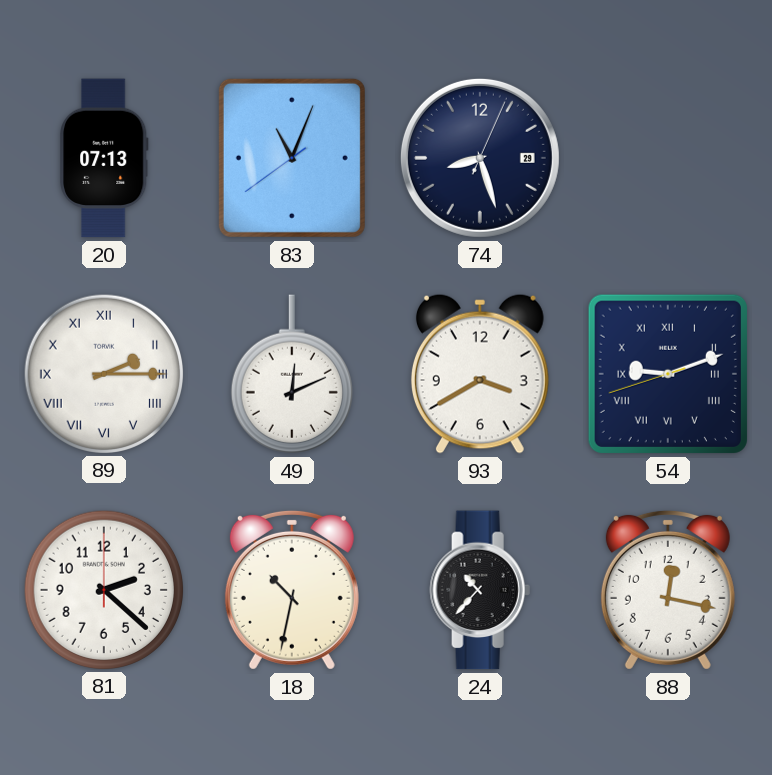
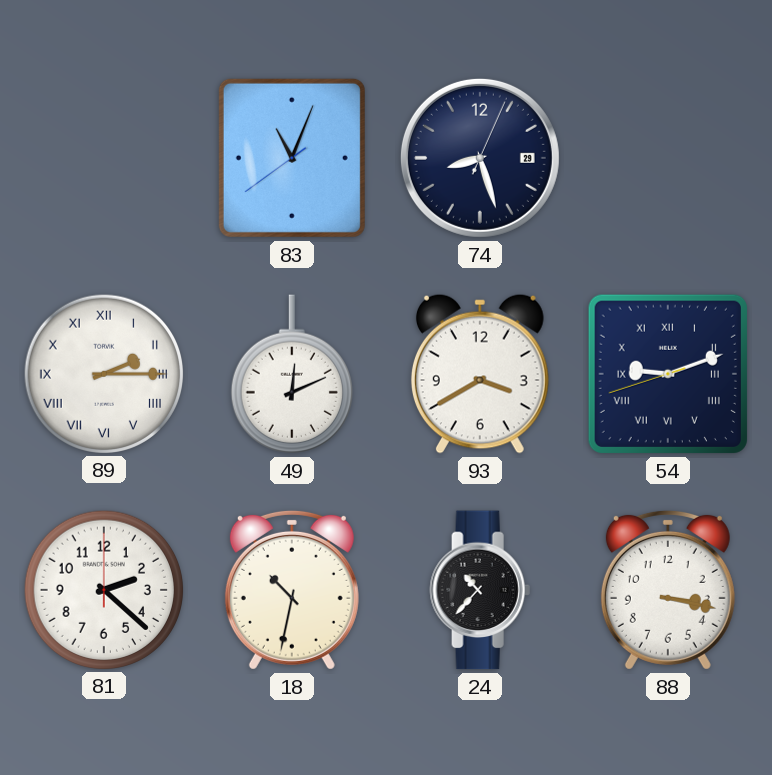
20: 07:13 -> none
88: 12:17 -> 3:17
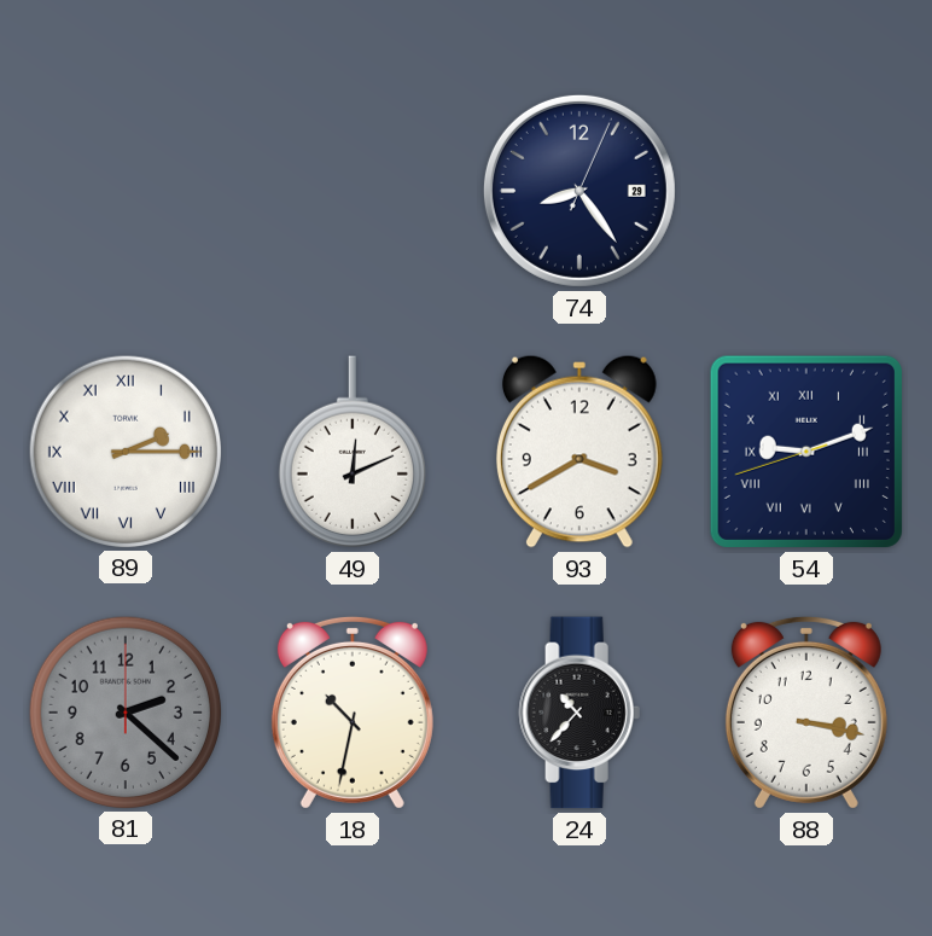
83: 11:03 -> none
74: 8:27 -> 8:24
81 dial: white -> grey
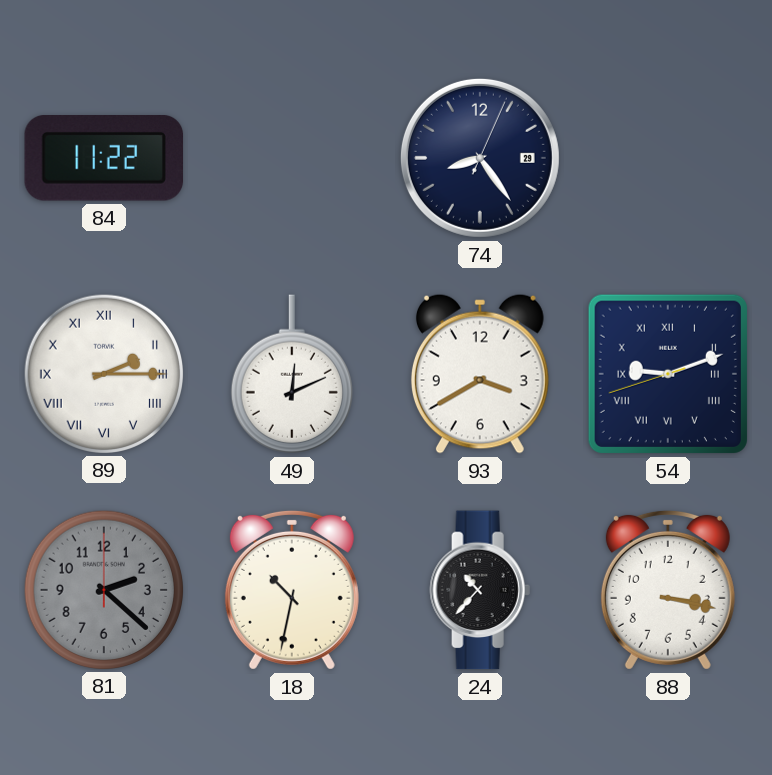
84: none -> 11:22
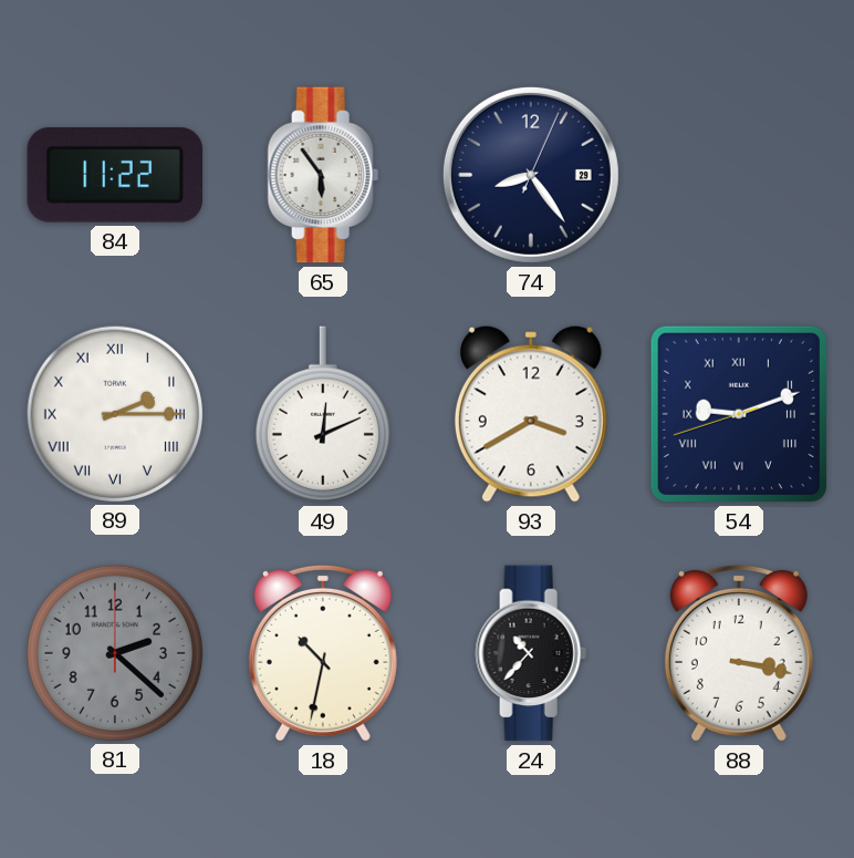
65: none -> 5:54
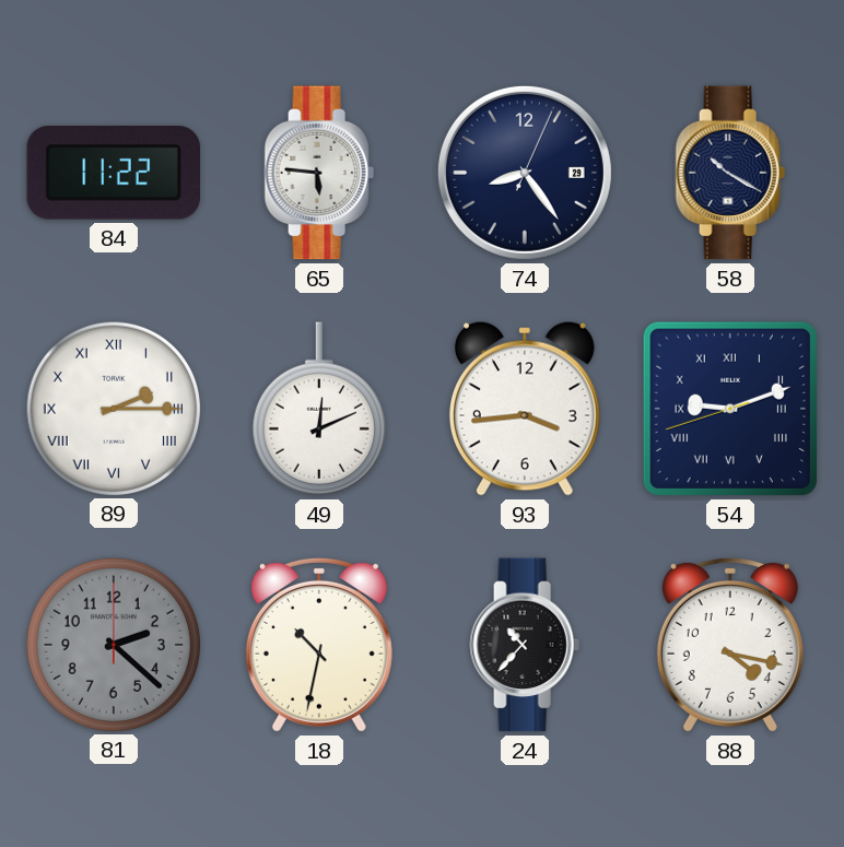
65: 5:54 -> 5:46
58: none -> 10:20
93: 3:40 -> 3:44
88: 3:17 -> 4:17
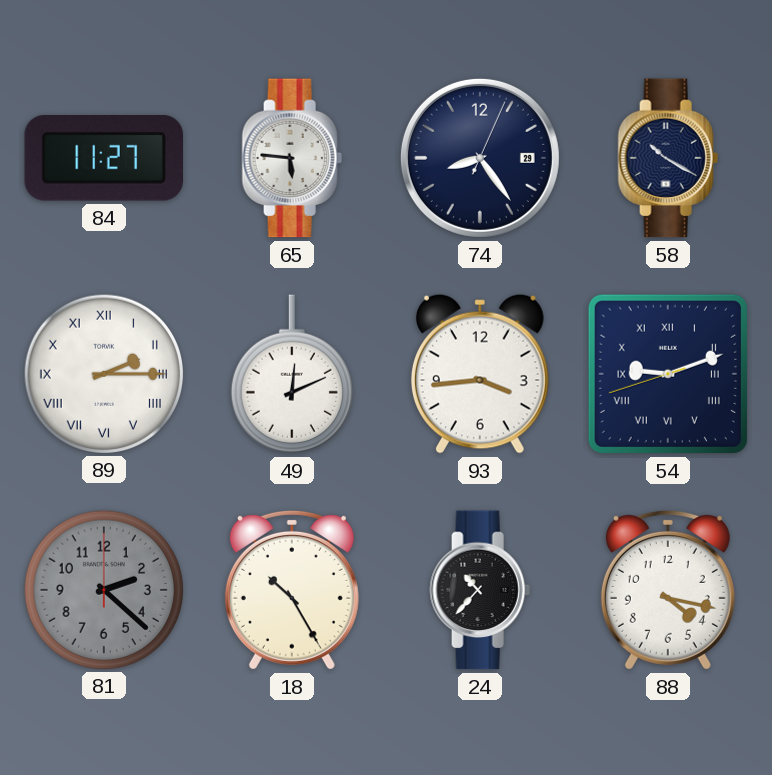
84: 11:22 -> 11:27
18: 10:32 -> 10:25
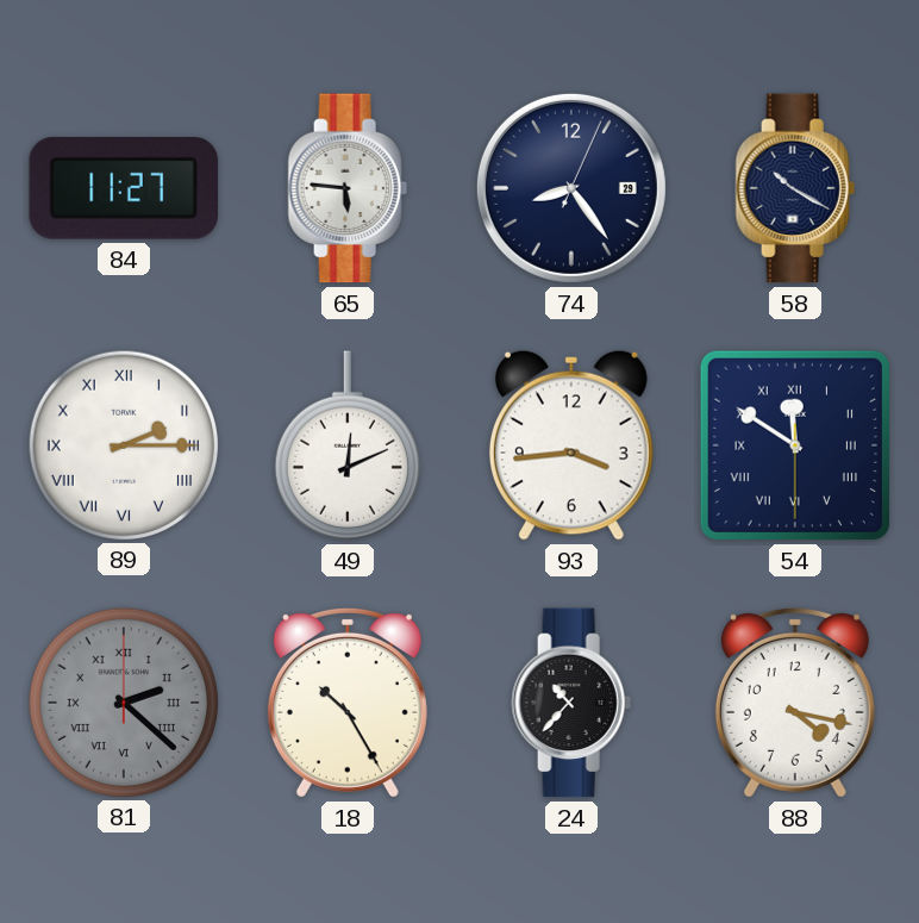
54: 9:11 -> 11:50
81 numerals: Arabic -> Roman
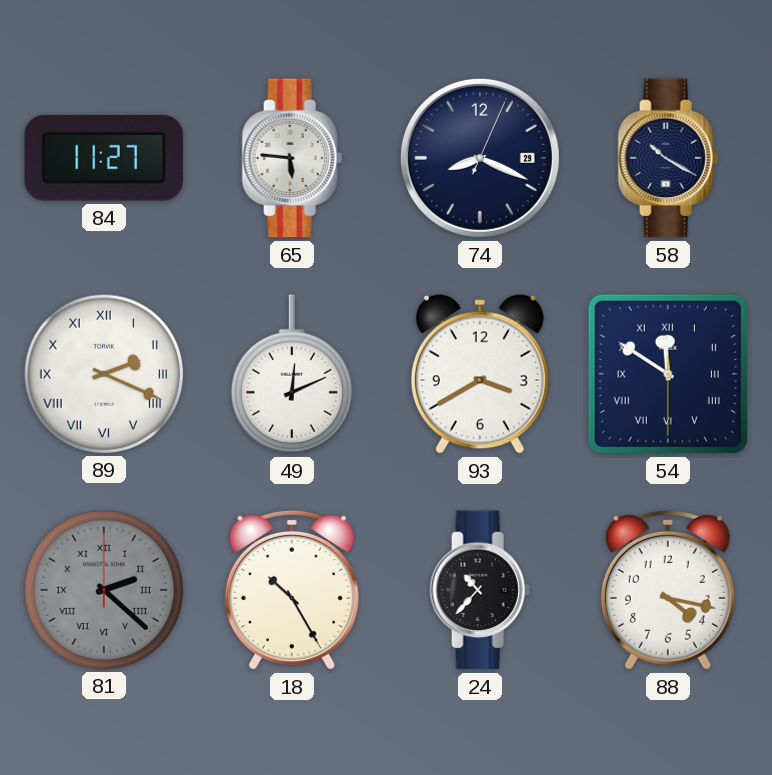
74: 8:24 -> 8:19
89: 2:15 -> 2:19
93: 3:44 -> 3:40
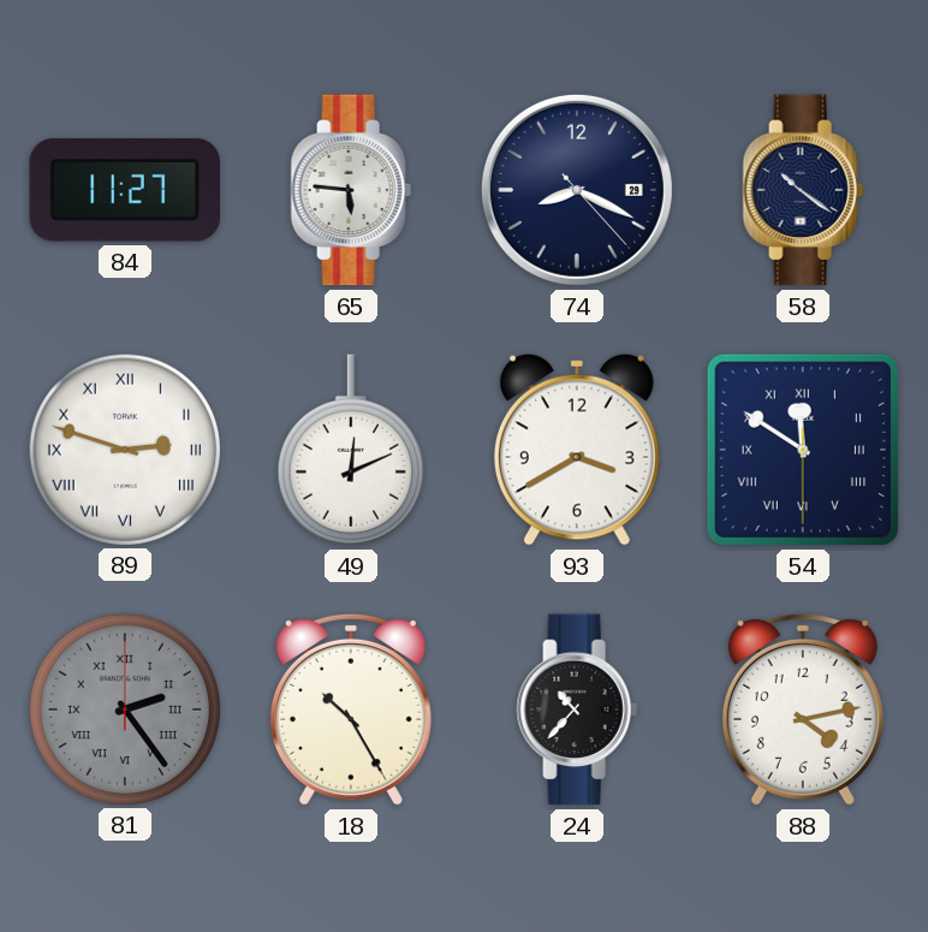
74: 8:19:04 -> 8:19:23
58: 10:20 -> 10:21
89: 2:19 -> 2:48
81: 2:22 -> 2:24
88: 4:17 -> 4:13
